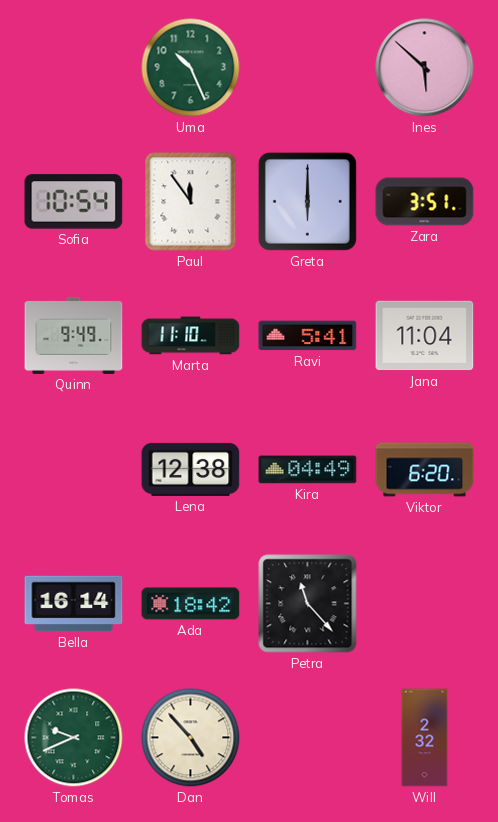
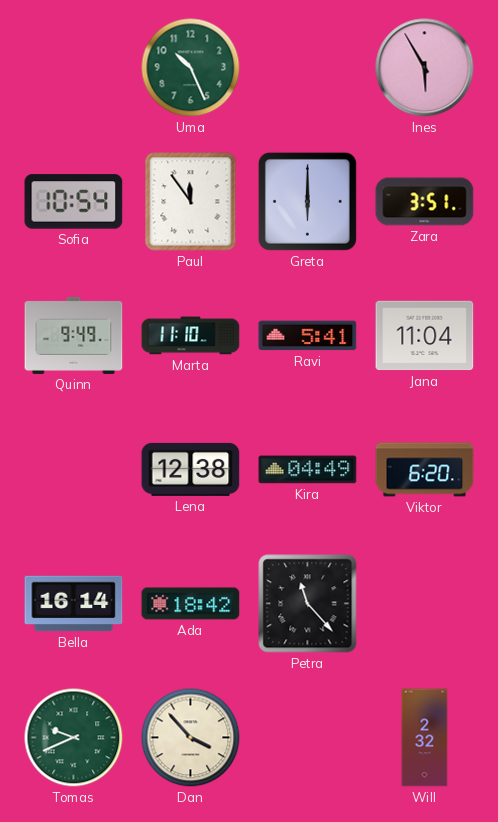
Ines: 5:52 -> 5:55
Dan: 4:53 -> 3:53
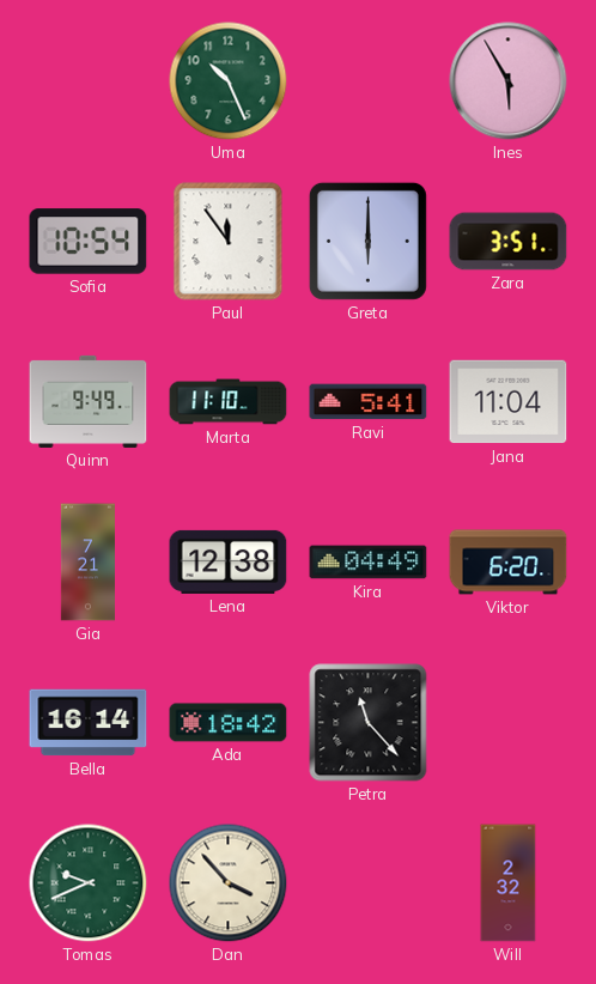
Gia: none -> 7:21
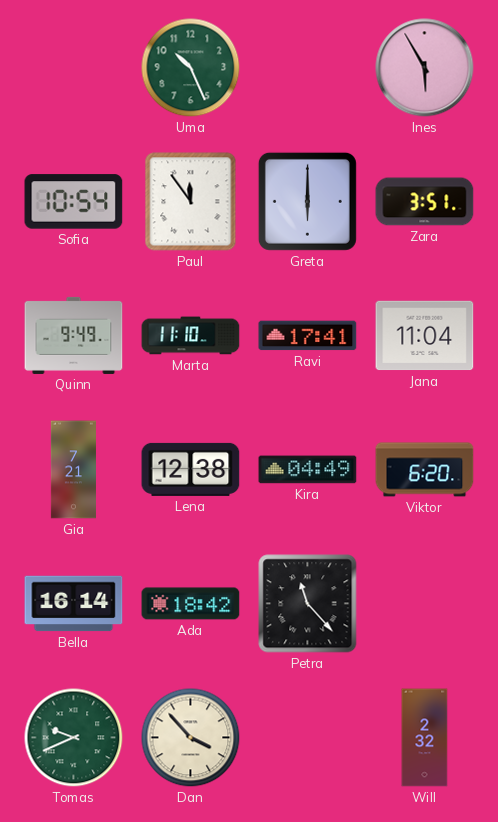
Ravi: 5:41 -> 17:41
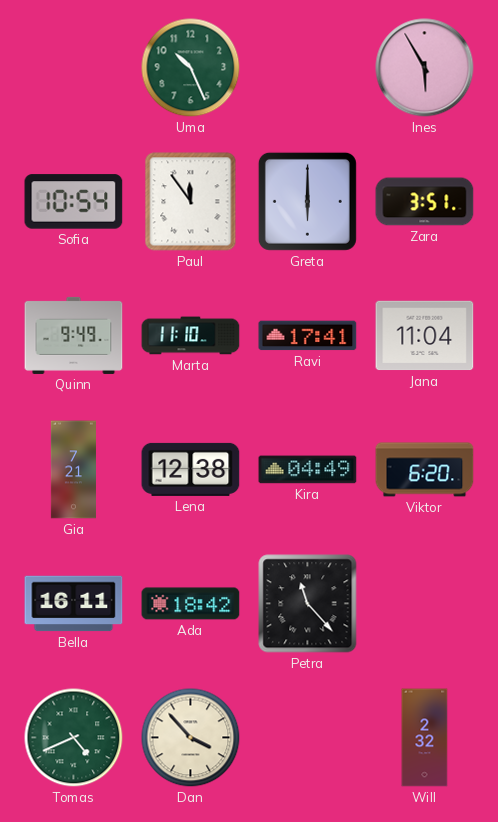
Bella: 16:14 -> 16:11
Tomas: 9:41 -> 4:41
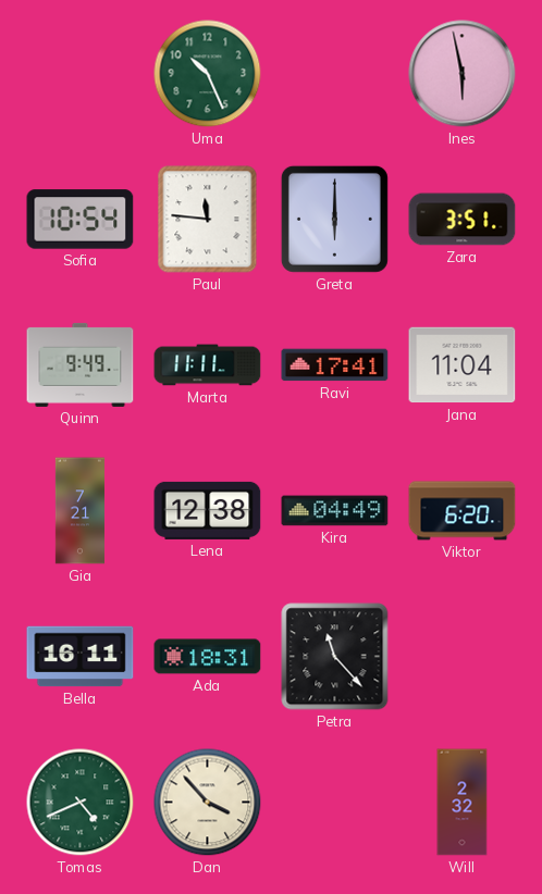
Ines: 5:55 -> 5:58
Paul: 11:54 -> 11:46
Marta: 11:10 -> 11:11
Ada: 18:42 -> 18:31
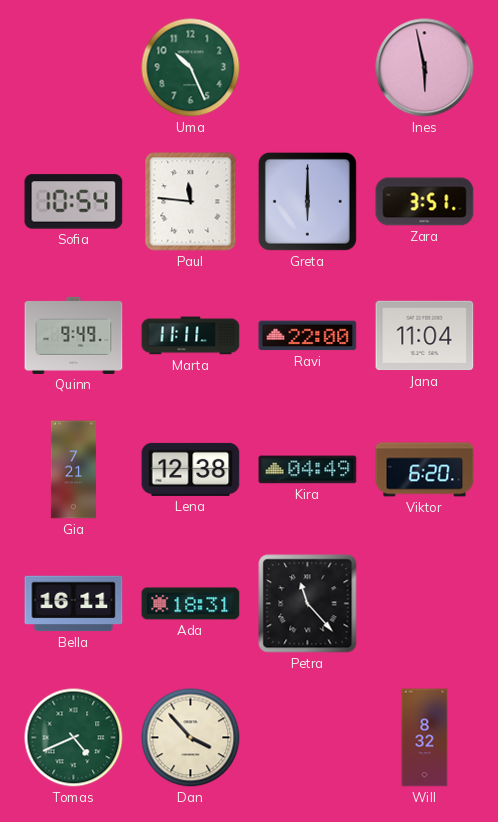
Ravi: 17:41 -> 22:00
Will: 2:32 -> 8:32
